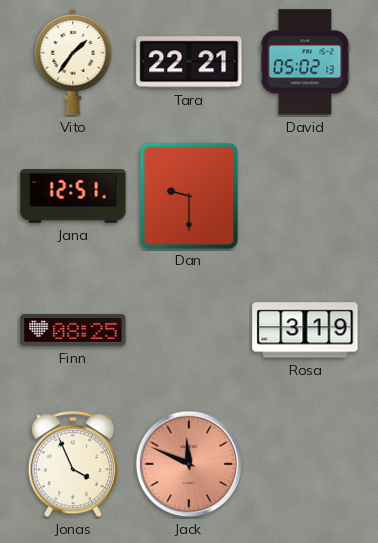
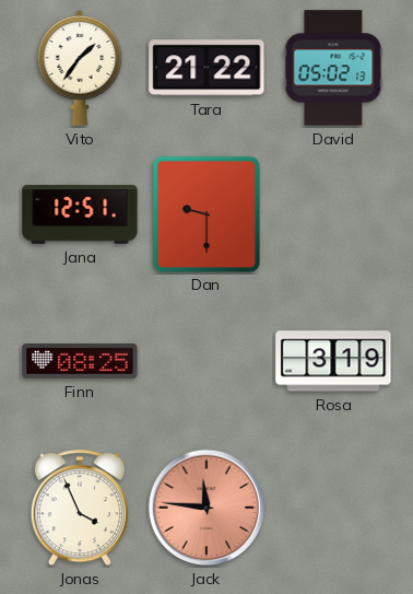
Tara: 22:21 -> 21:22
Jack: 11:49 -> 11:46
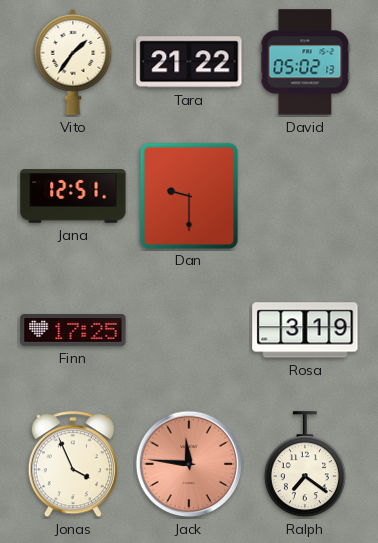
Finn: 08:25 -> 17:25
Ralph: none -> 7:21
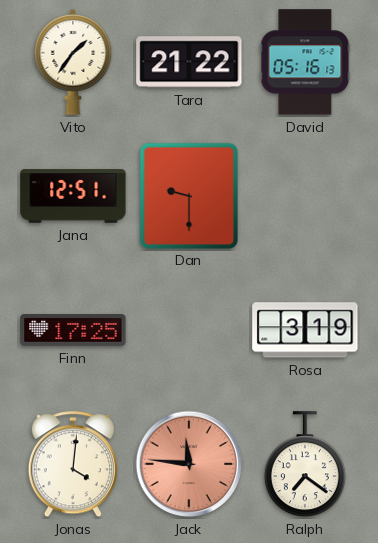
David: 05:02 -> 05:16
Jonas: 3:56 -> 4:01
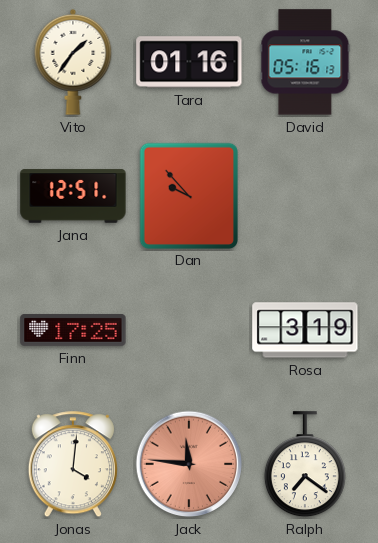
Tara: 21:22 -> 01:16
Dan: 9:30 -> 9:53
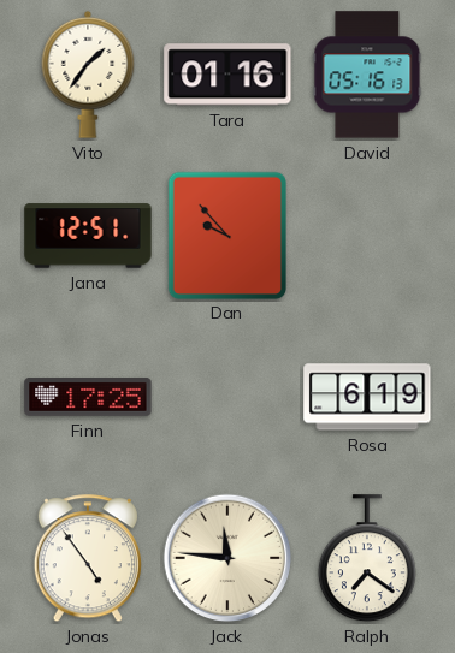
Rosa: 3:19 -> 6:19
Jonas: 4:01 -> 4:54
Jack dial: salmon -> cream
